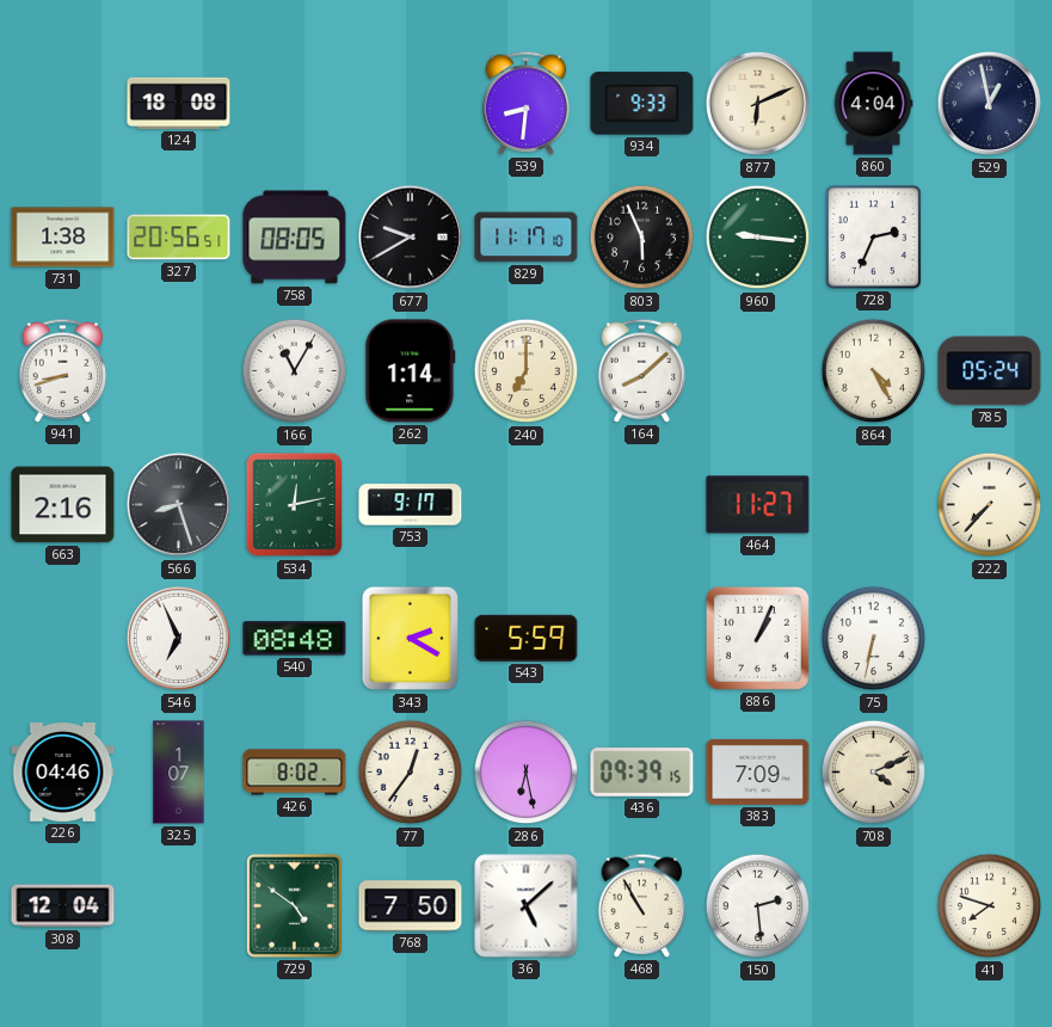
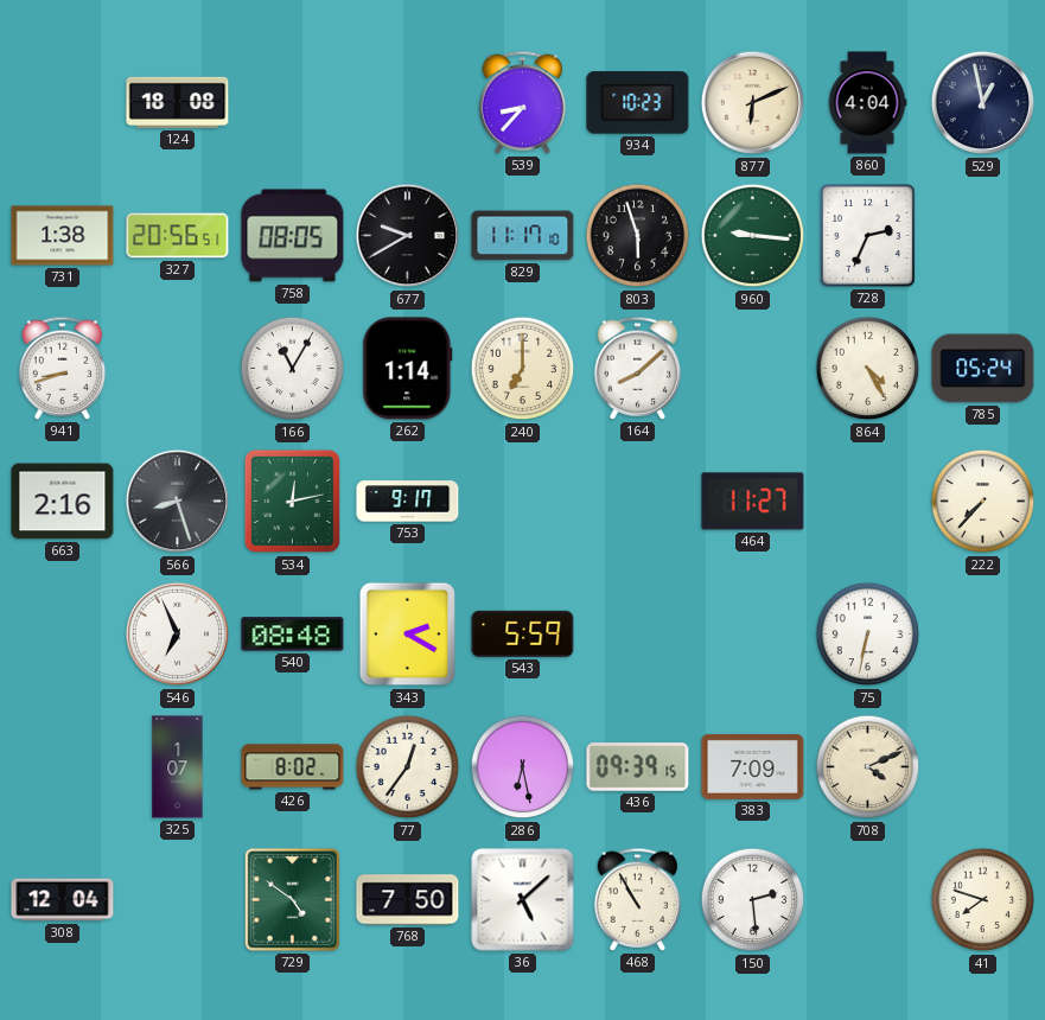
539: 8:31 -> 8:37
934: 9:33 -> 10:23
803: 5:56 -> 5:57
886: 1:04 -> none
226: 04:46 -> none
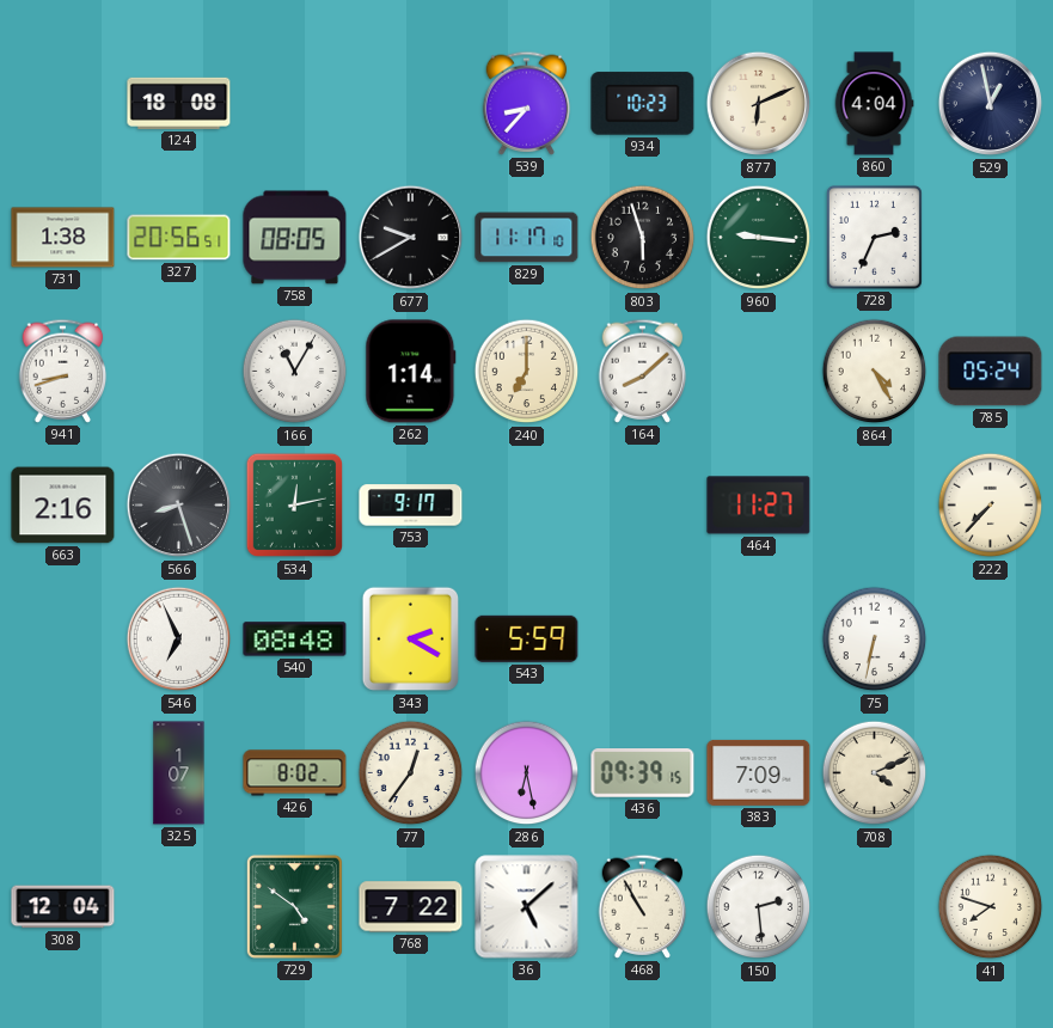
768: 7:50 -> 7:22
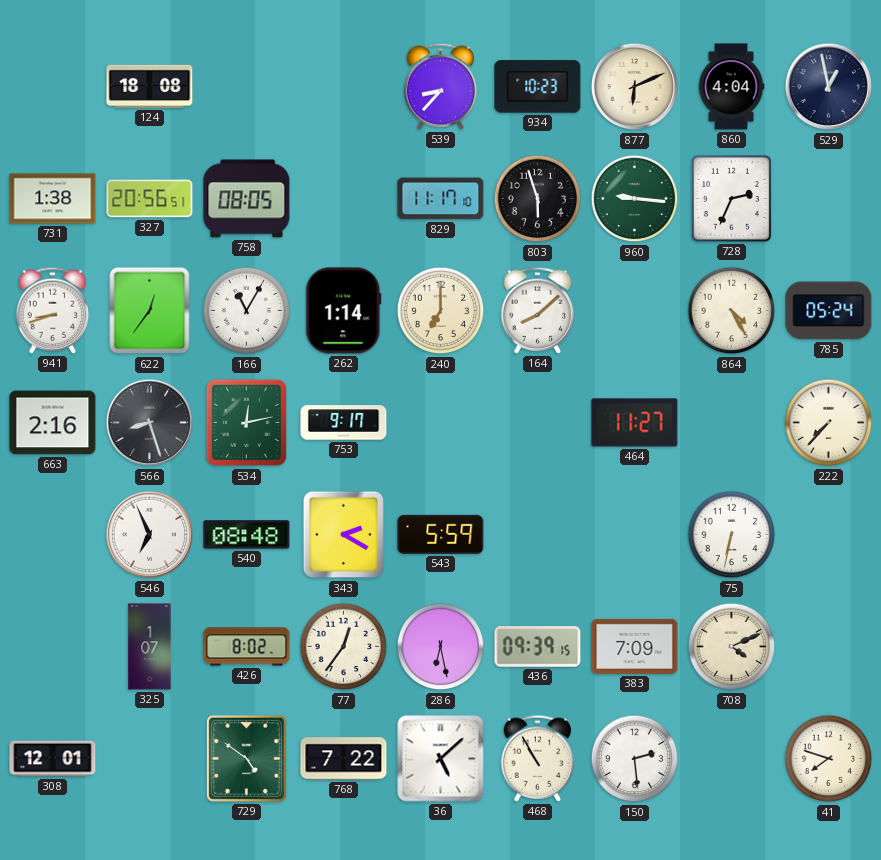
677: 9:40 -> none
622: none -> 12:36
308: 12:04 -> 12:01
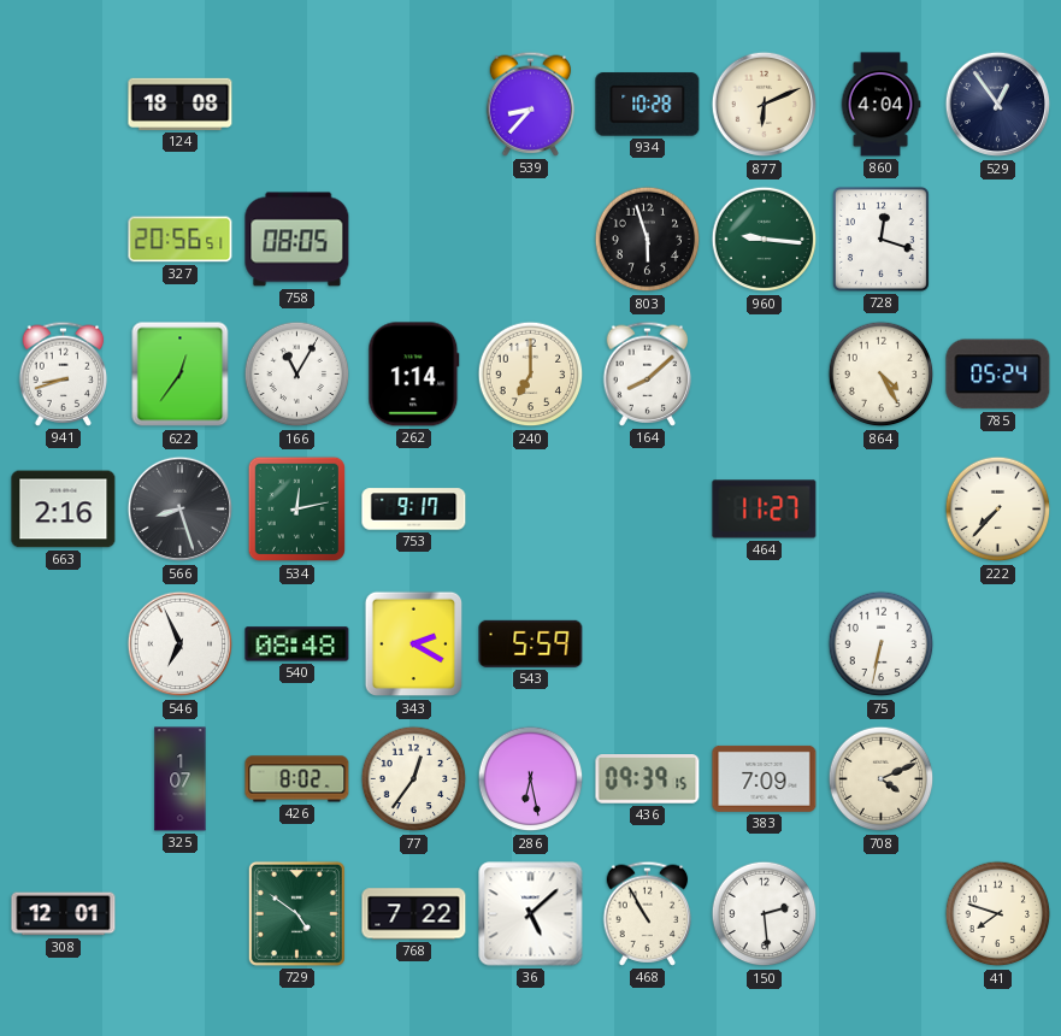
934: 10:23 -> 10:28
529: 12:58 -> 12:54
731: 1:38 -> none
829: 11:17 -> none
728: 2:34 -> 12:18
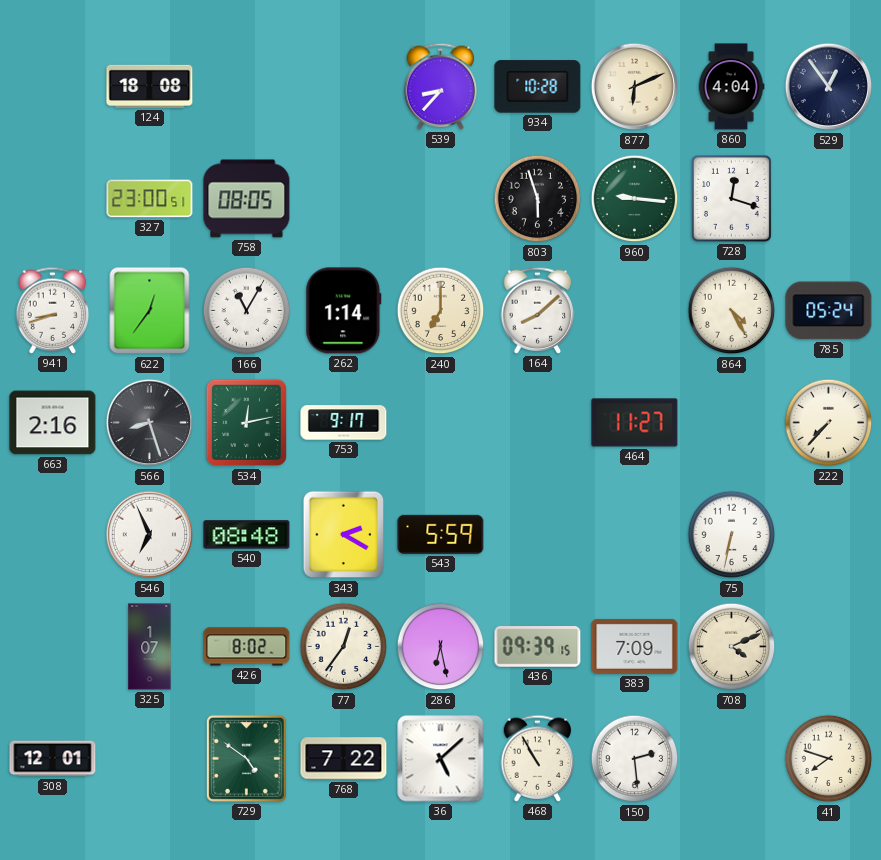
327: 20:56 -> 23:00
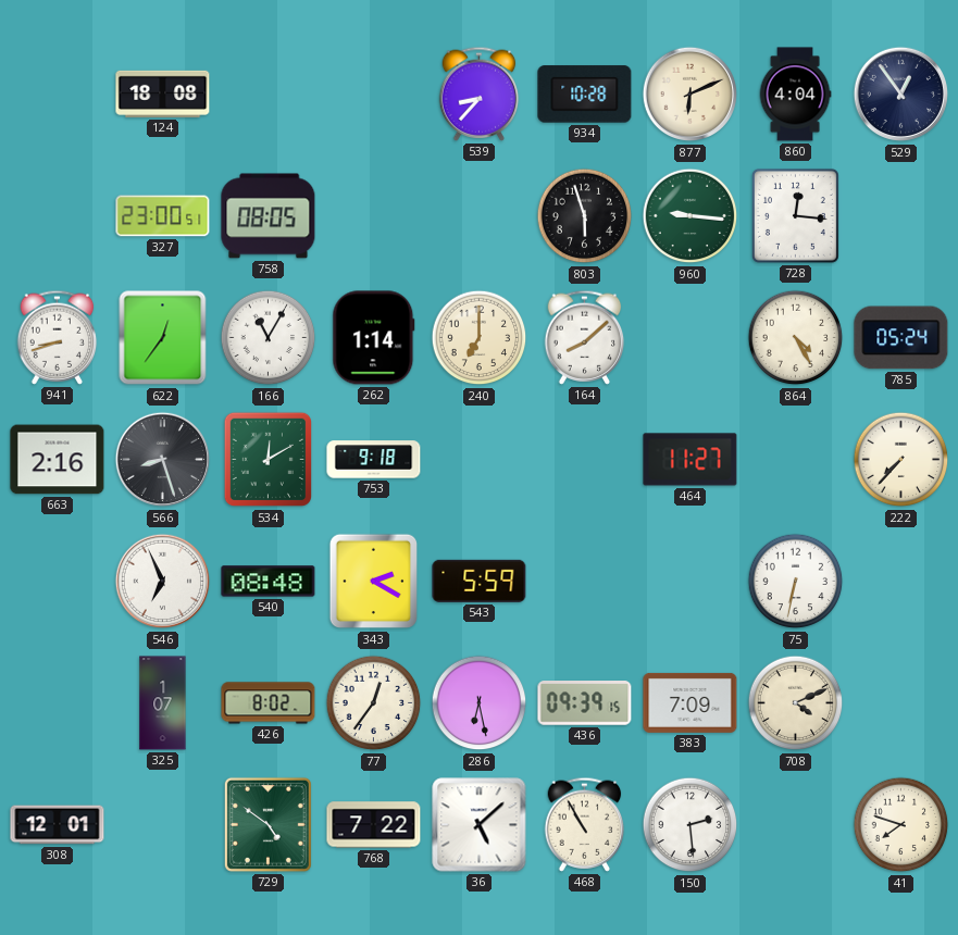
728: 12:18 -> 12:16
534: 12:13 -> 12:10
753: 9:17 -> 9:18
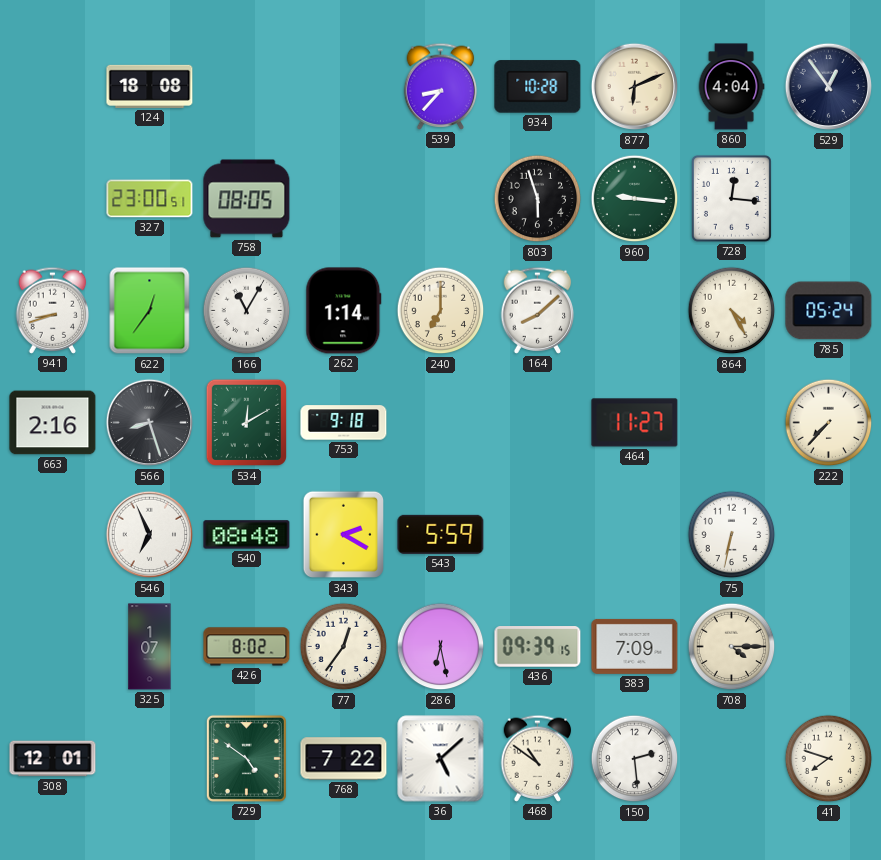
708: 4:11 -> 4:15
468: 10:55 -> 10:51
